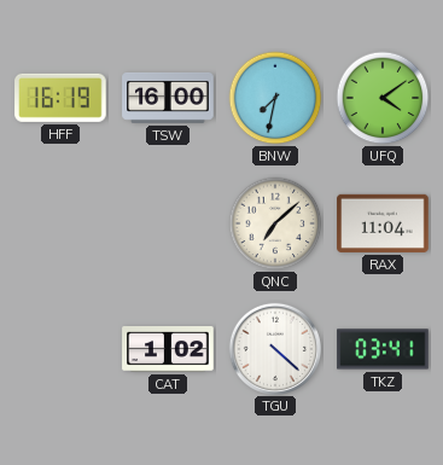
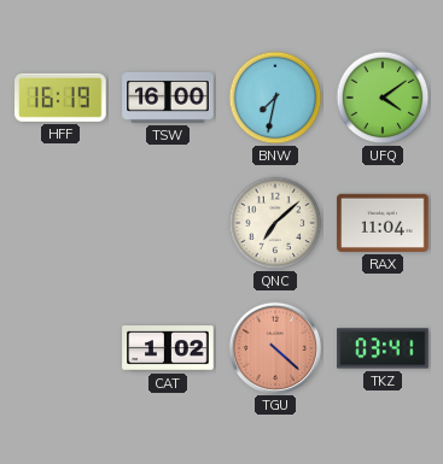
TGU dial: white -> salmon
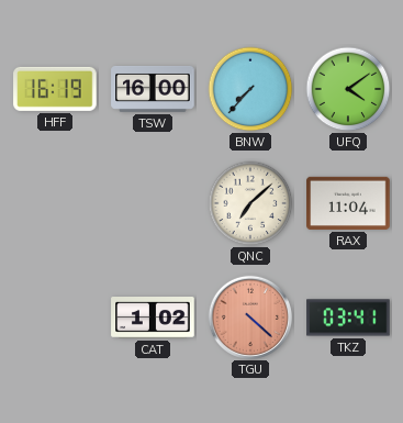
BNW: 7:32 -> 7:37
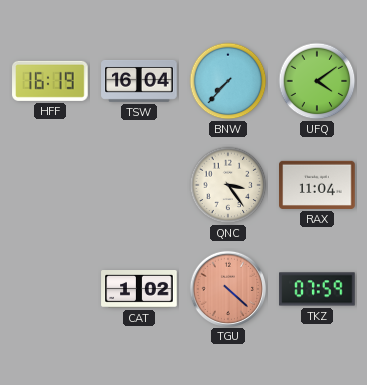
TSW: 16:00 -> 16:04
QNC: 7:08 -> 3:24
TKZ: 03:41 -> 07:59
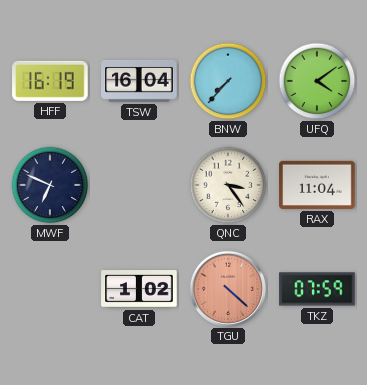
MWF: none -> 6:49
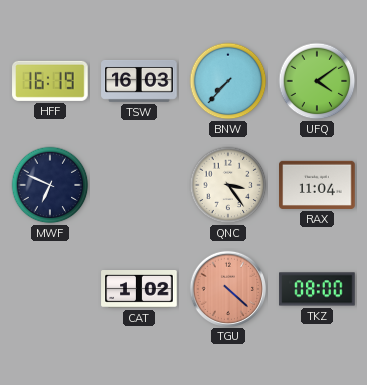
TSW: 16:04 -> 16:03
TKZ: 07:59 -> 08:00
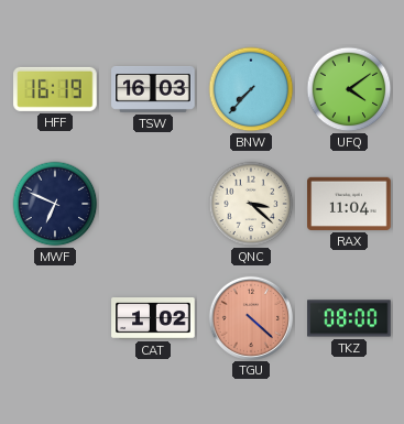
QNC: 3:24 -> 3:22
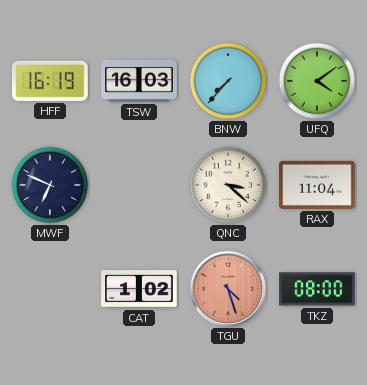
TGU: 4:22 -> 4:27
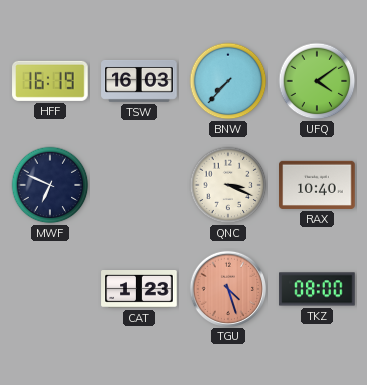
QNC: 3:22 -> 3:19
RAX: 11:04 -> 10:40
CAT: 1:02 -> 1:23
